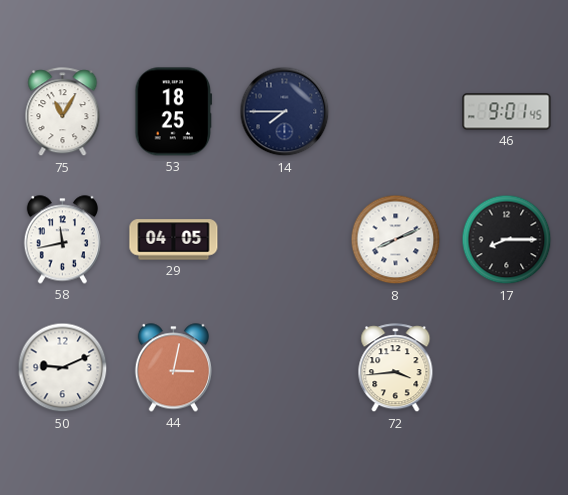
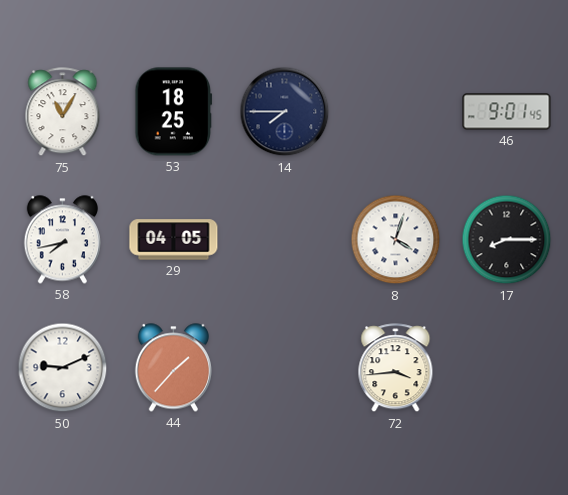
58: 11:43 -> 7:43
8: 8:11 -> 4:03
44: 3:02 -> 1:37
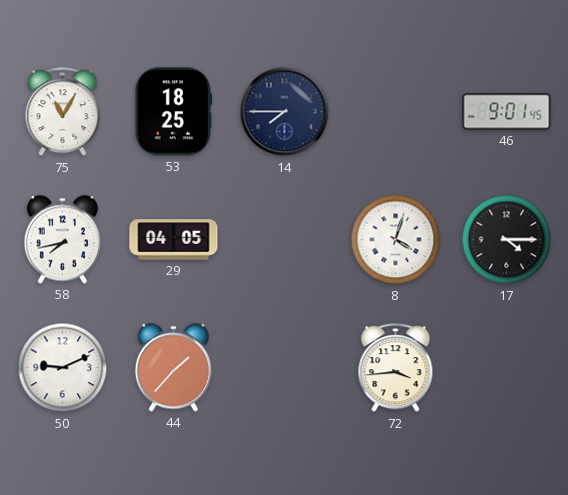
17: 8:15 -> 4:15
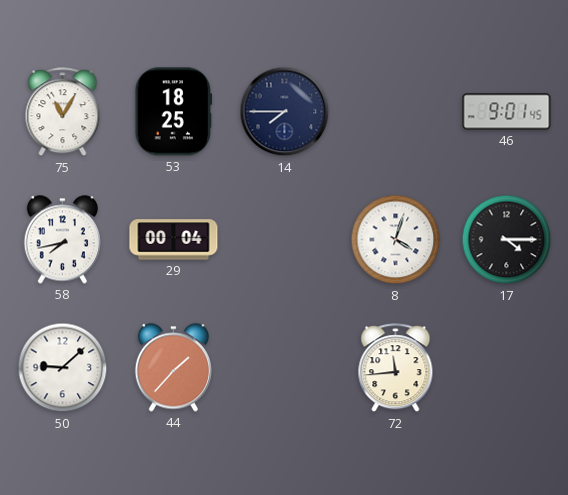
29: 04:05 -> 00:04
50: 9:11 -> 9:08
72: 3:44 -> 11:44
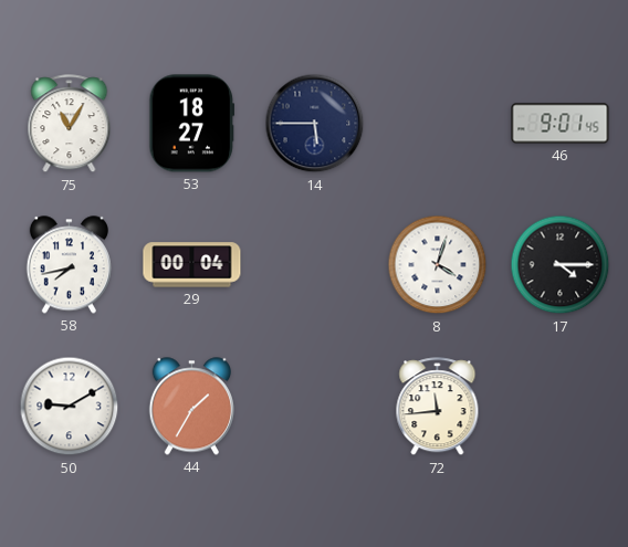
53: 18:25 -> 18:27
14: 7:45 -> 5:45
50: 9:08 -> 9:10
44: 1:37 -> 1:35
